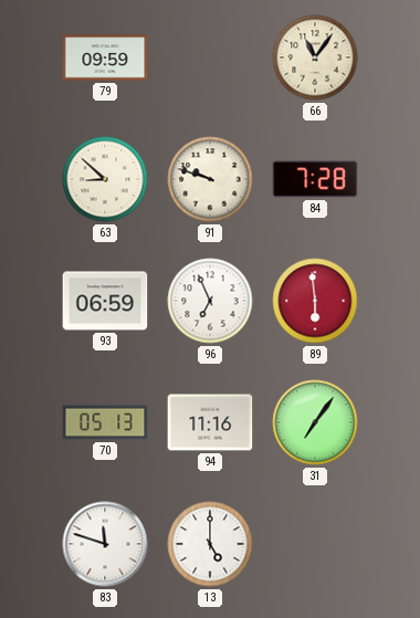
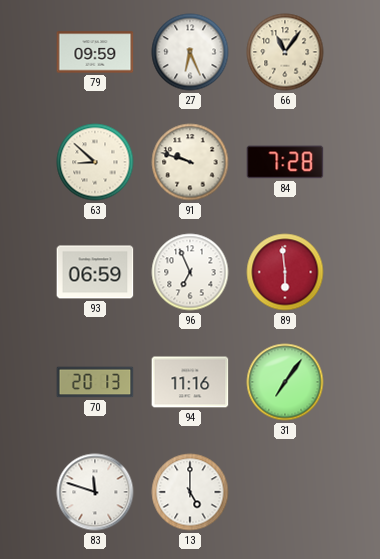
27: none -> 6:26
70: 05:13 -> 20:13
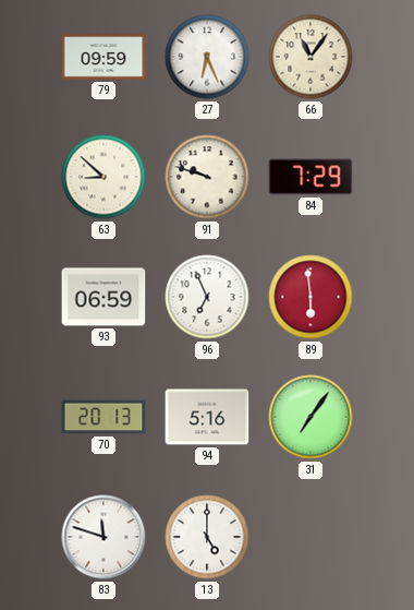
84: 7:28 -> 7:29
94: 11:16 -> 5:16
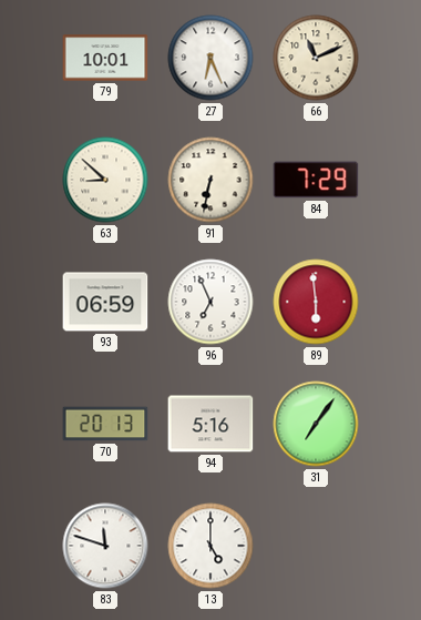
79: 09:59 -> 10:01
66: 11:06 -> 11:11
91: 9:48 -> 6:32
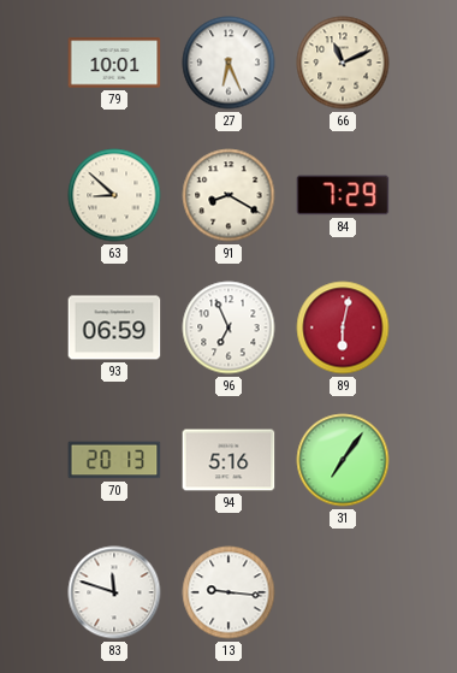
91: 6:32 -> 8:20
89: 5:59 -> 6:02
13: 5:00 -> 9:16
